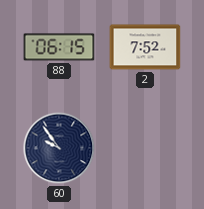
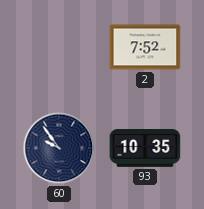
88: 06:15 -> none
93: none -> 10:35
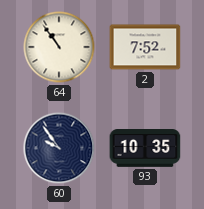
64: none -> 10:54
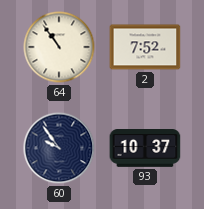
93: 10:35 -> 10:37
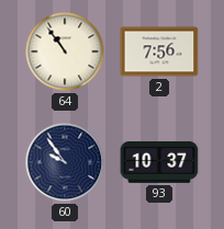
2: 7:52 -> 7:56
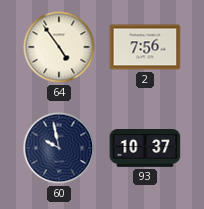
64: 10:54 -> 4:54
60: 9:54 -> 9:58
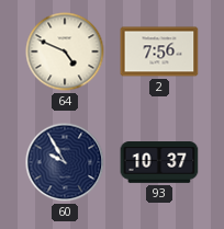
64: 4:54 -> 4:49
60: 9:58 -> 9:55
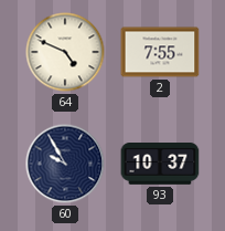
2: 7:56 -> 7:55
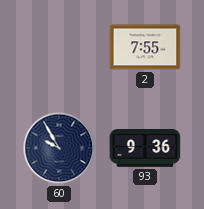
64: 4:49 -> none
93: 10:37 -> 9:36
